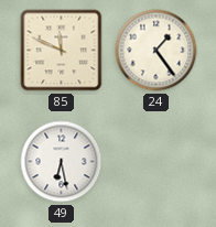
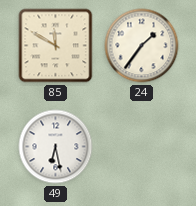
85: 11:49 -> 11:50
24: 1:24 -> 1:36
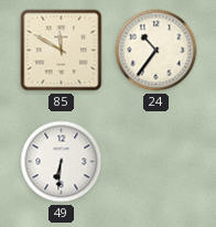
24: 1:36 -> 10:36
49: 6:28 -> 6:31
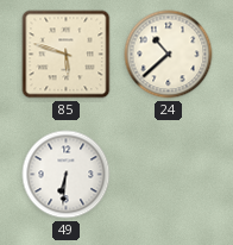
85: 11:50 -> 5:48
24: 10:36 -> 10:38
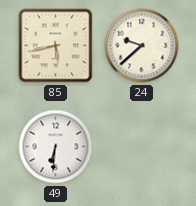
85: 5:48 -> 5:43
24: 10:38 -> 9:38
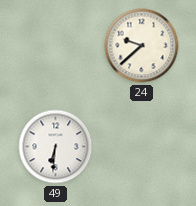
85: 5:43 -> none
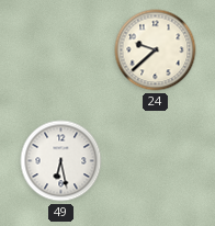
49: 6:31 -> 6:28
